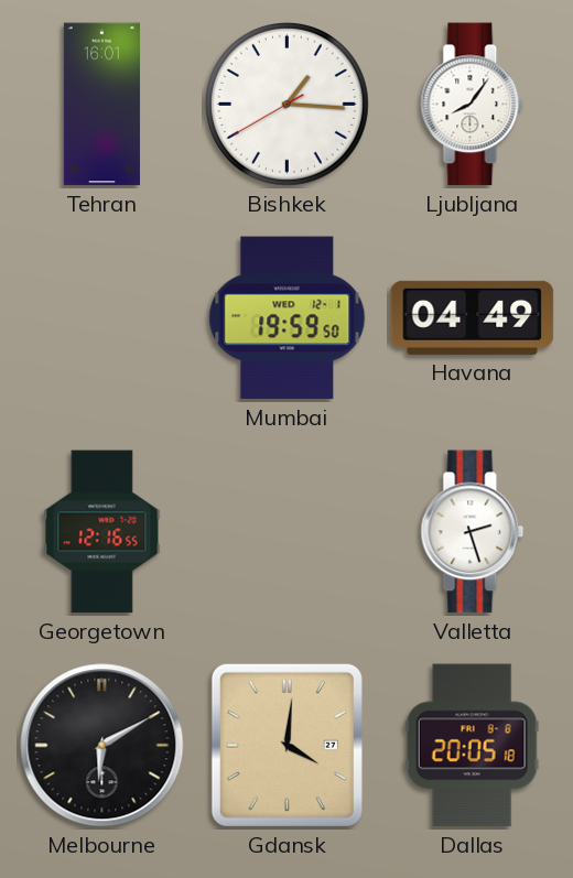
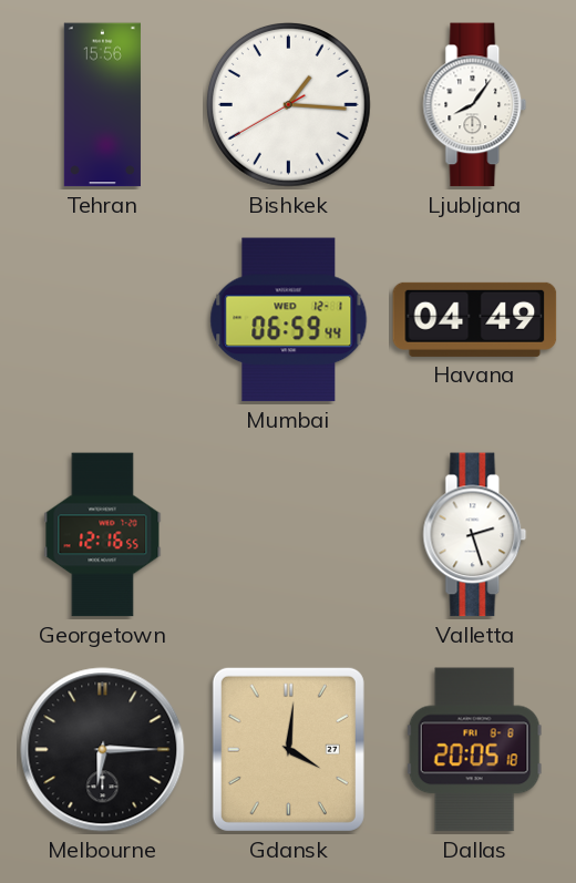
Tehran: 16:01 -> 15:56
Mumbai: 19:59 -> 06:59
Melbourne: 6:10 -> 6:15
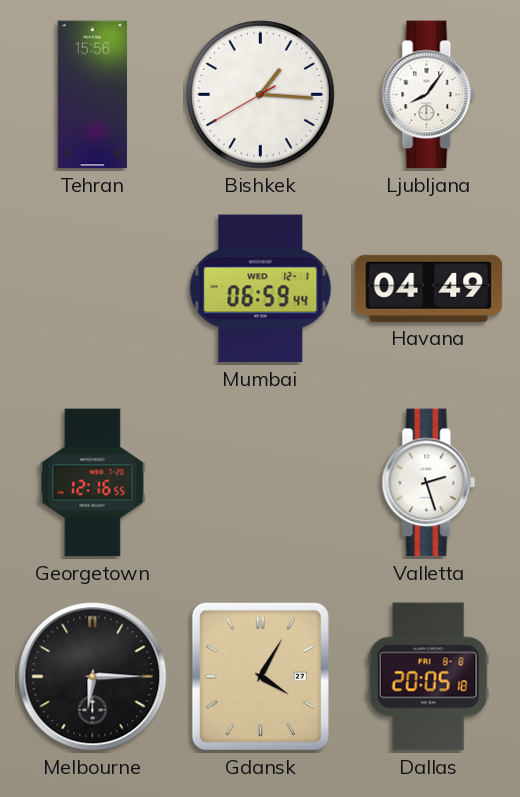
Gdansk: 4:01 -> 4:05
